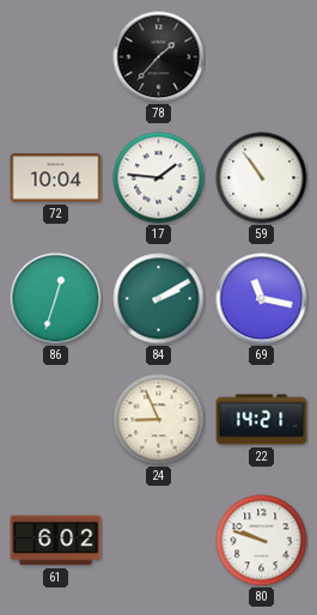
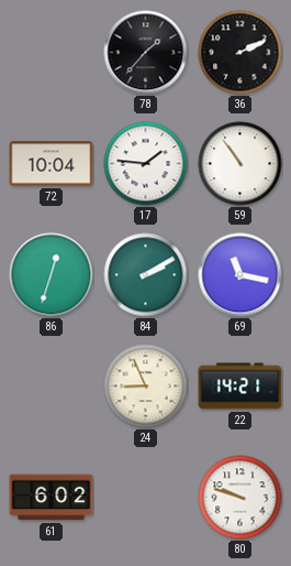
36: none -> 2:11
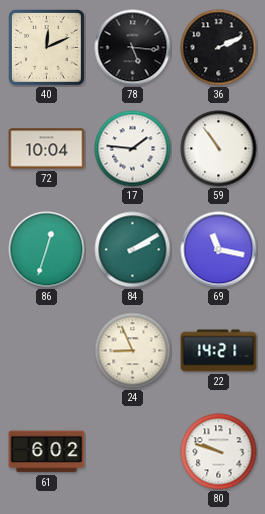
40: none -> 12:11
78: 1:37 -> 5:16
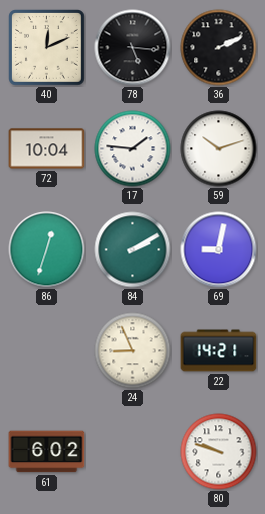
59: 10:54 -> 10:12
69: 11:17 -> 9:02
